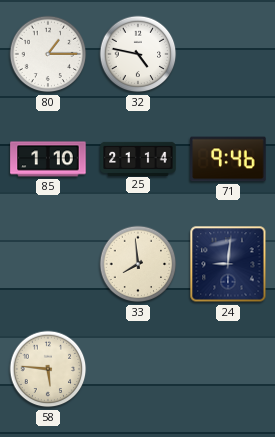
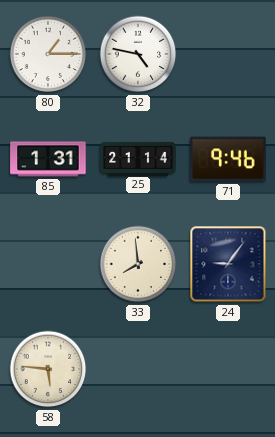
85: 1:10 -> 1:31
24: 9:01 -> 9:06
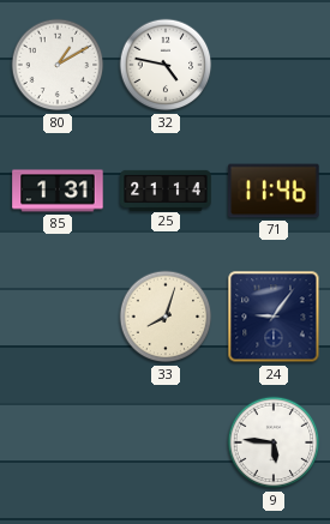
80: 1:15 -> 1:10
71: 9:46 -> 11:46
33: 7:59 -> 8:03
58: 5:46 -> none
9: none -> 5:46
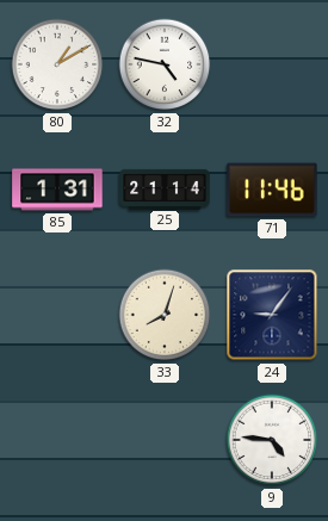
9: 5:46 -> 4:46
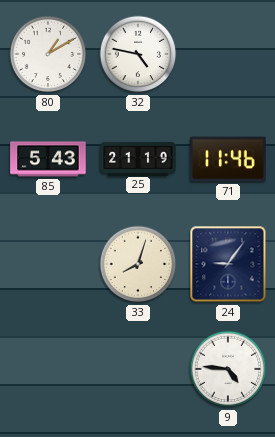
85: 1:31 -> 5:43
25: 21:14 -> 21:19
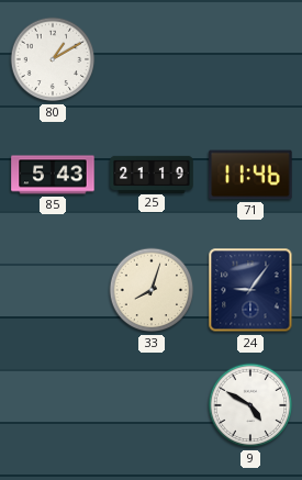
32: 4:47 -> none
9: 4:46 -> 4:50
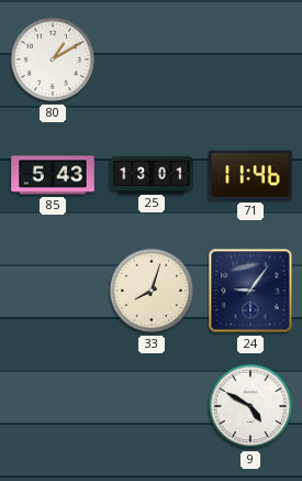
25: 21:19 -> 13:01
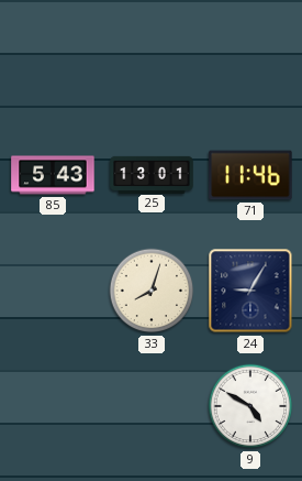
80: 1:10 -> none
24: 9:06 -> 9:05
